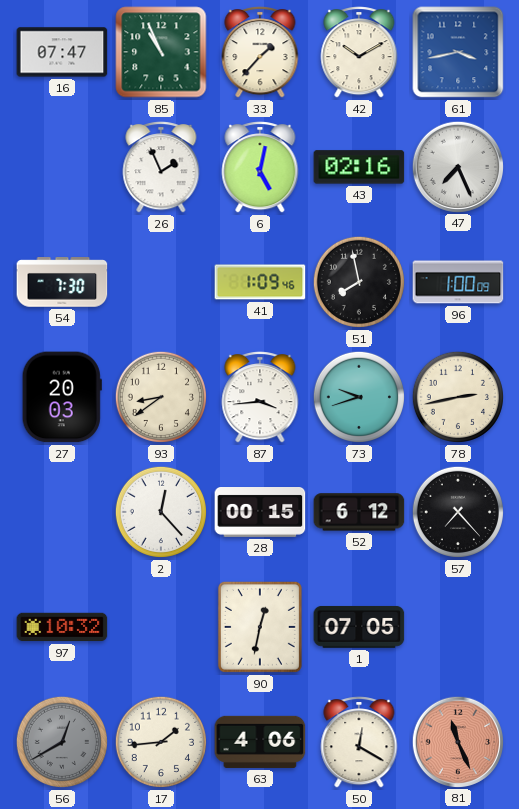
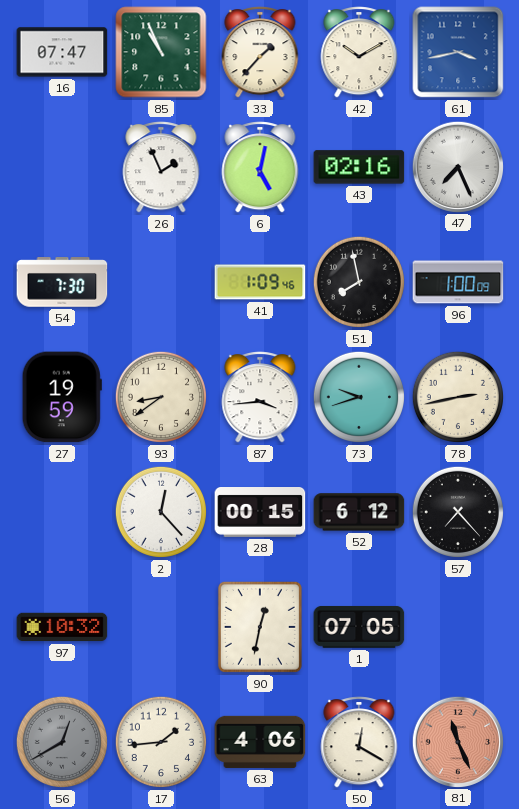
27: 20:03 -> 19:59
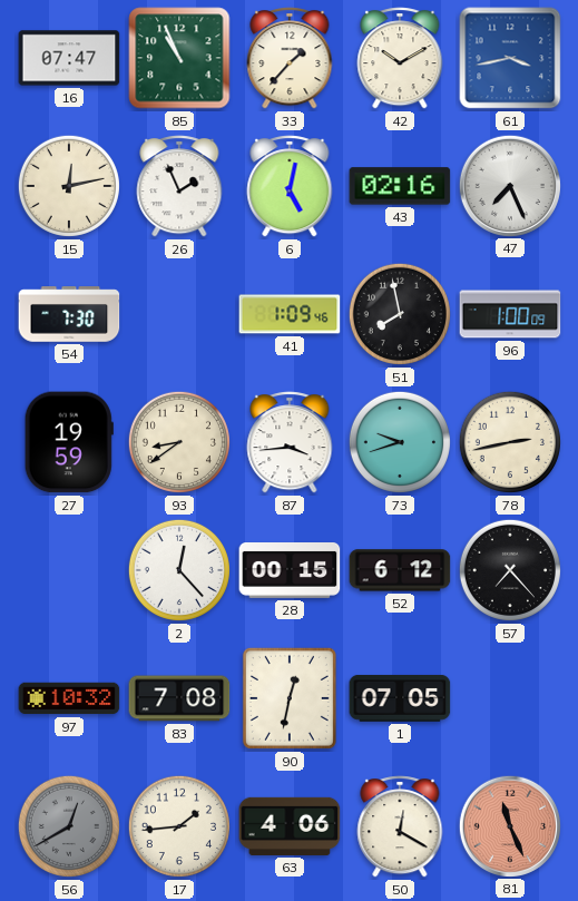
15: none -> 12:13
83: none -> 7:08
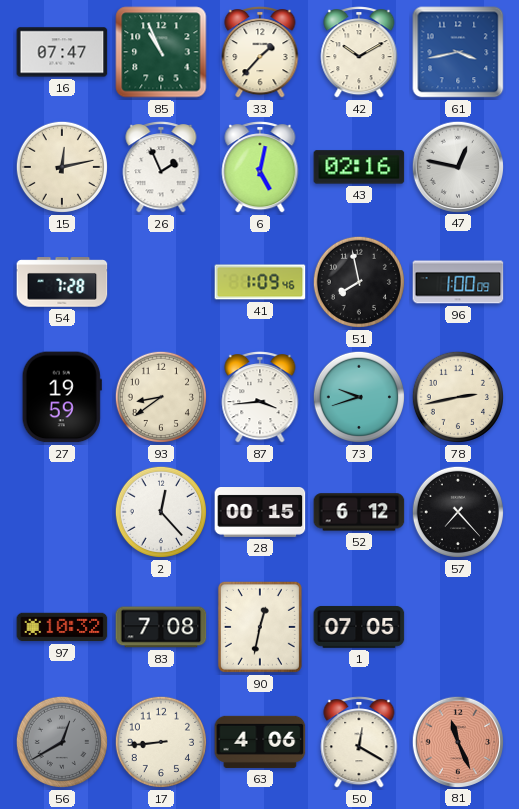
47: 7:26 -> 12:47
54: 7:30 -> 7:28
17: 1:44 -> 8:44
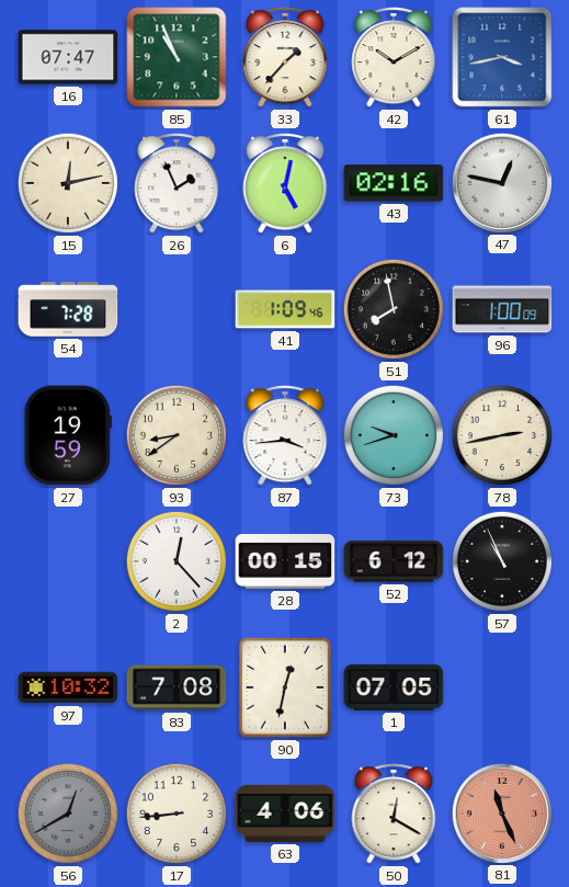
57: 7:23 -> 10:56
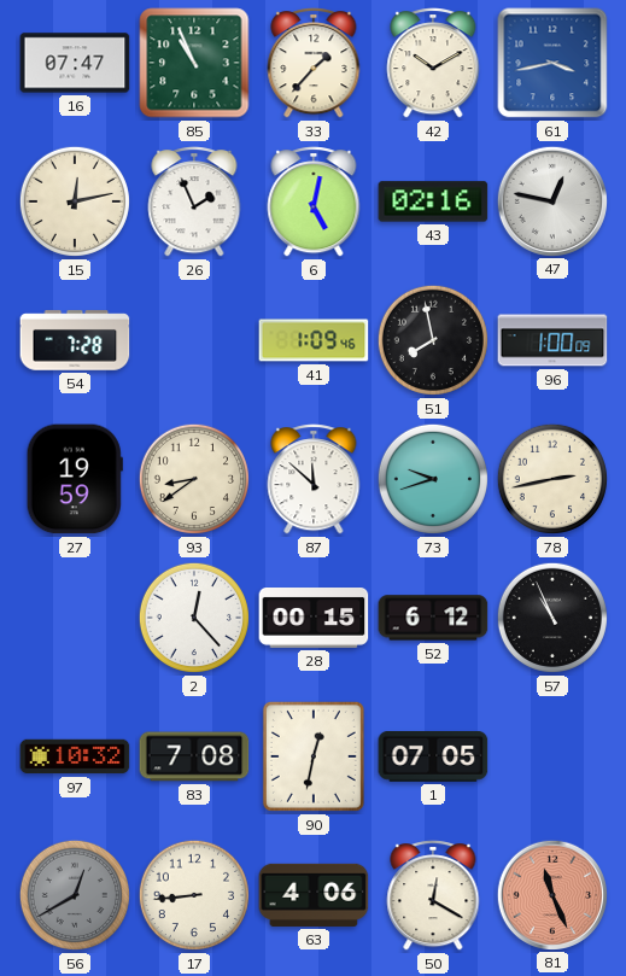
87: 3:44 -> 11:52
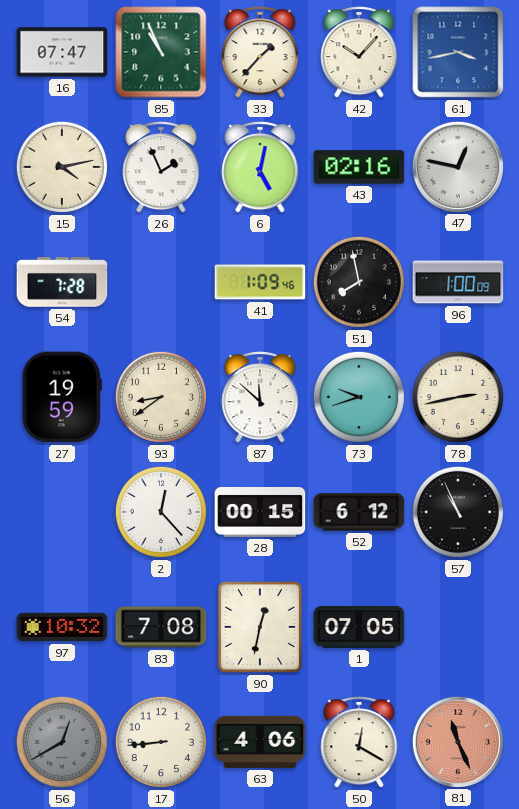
42: 10:10 -> 10:07
15: 12:13 -> 4:13
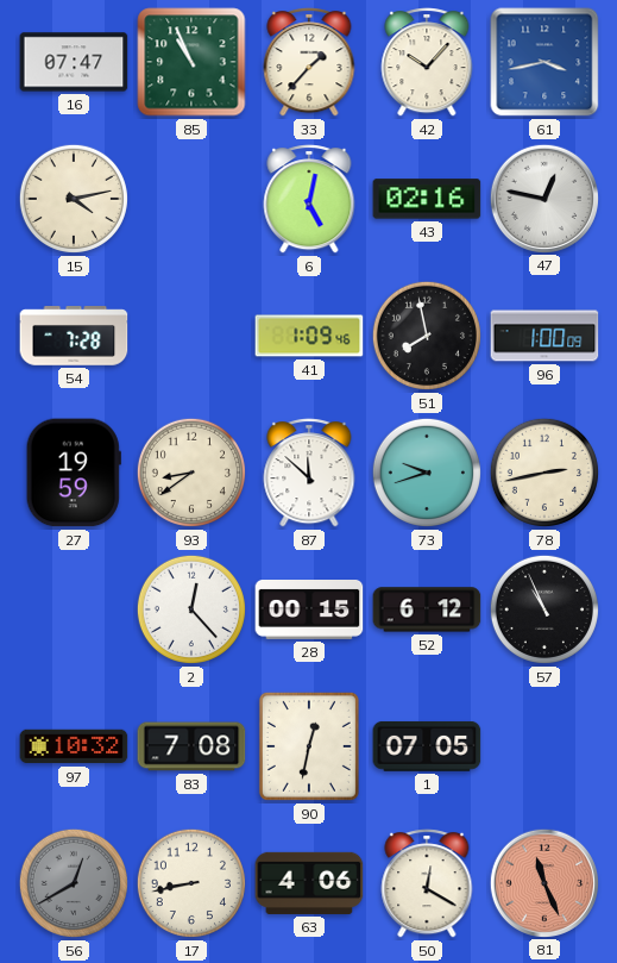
26: 1:56 -> none
17: 8:44 -> 8:43
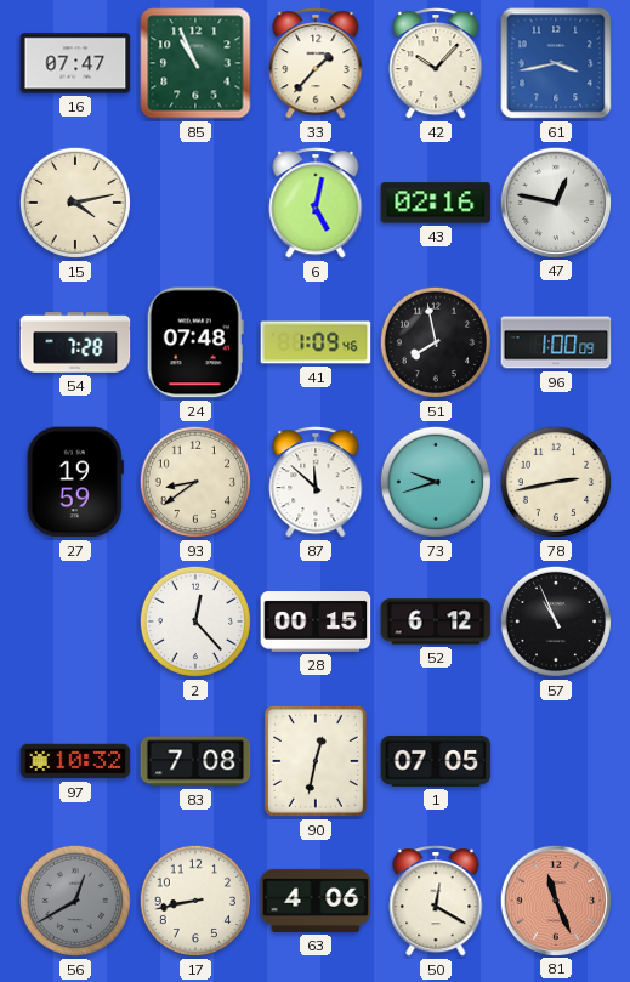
24: none -> 07:48
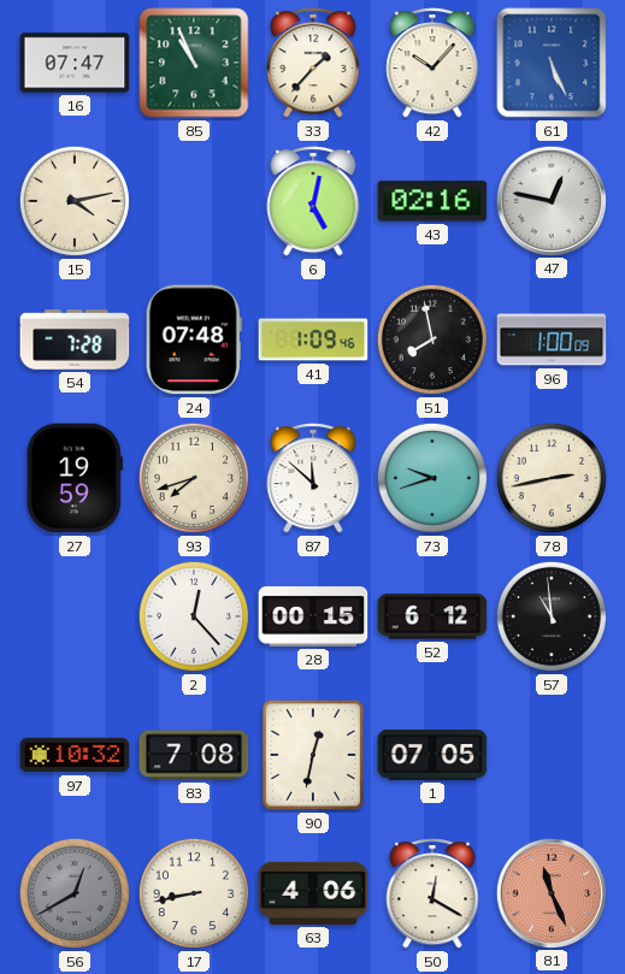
61: 3:43 -> 5:26
93: 8:39 -> 7:42
57: 10:56 -> 10:59
